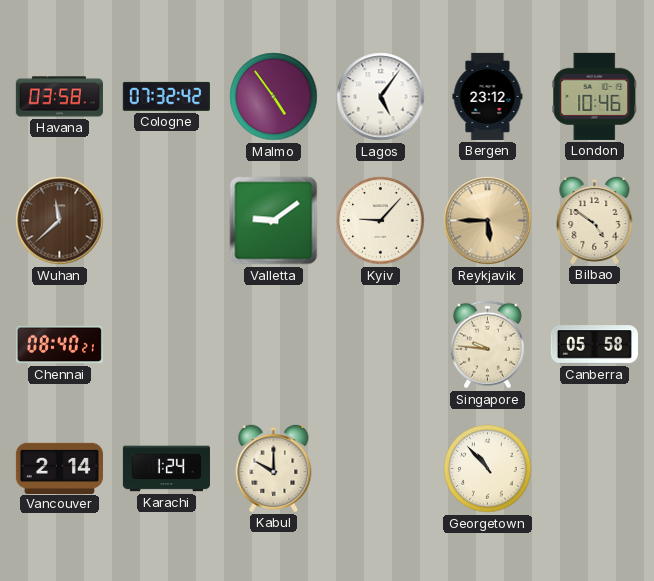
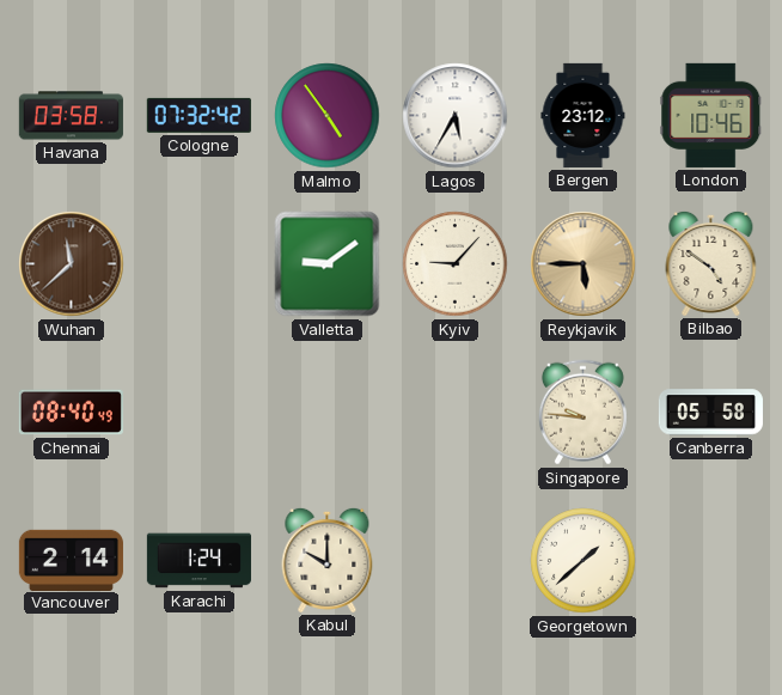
Lagos: 5:06 -> 5:35
Chennai: 08:40:21 -> 08:40:49
Georgetown: 10:53 -> 1:38
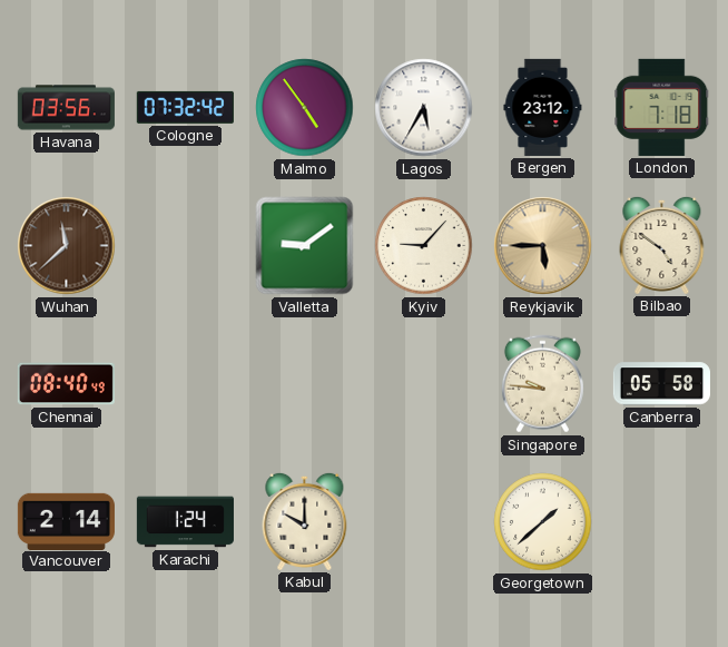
Havana: 03:58 -> 03:56
London: 10:46 -> 7:18
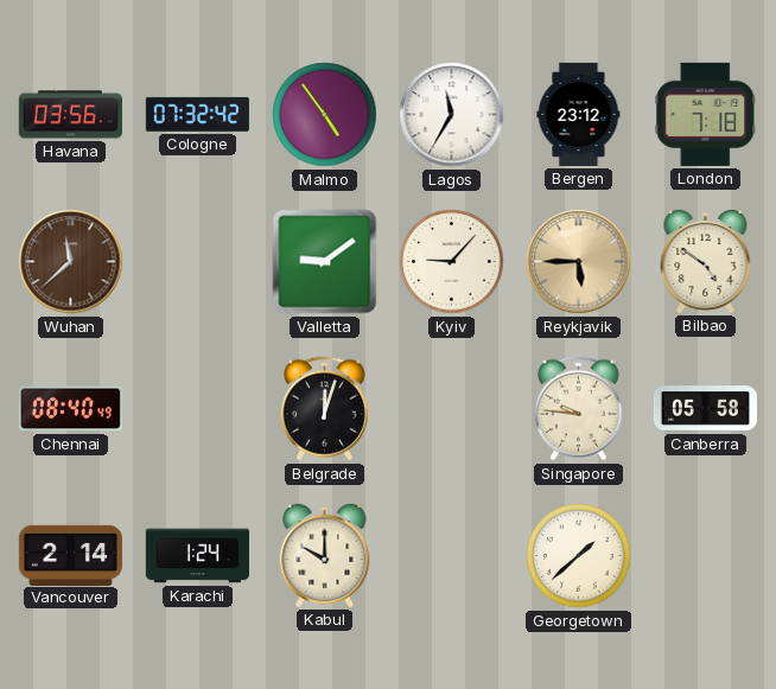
Lagos: 5:35 -> 11:35
Belgrade: none -> 12:03
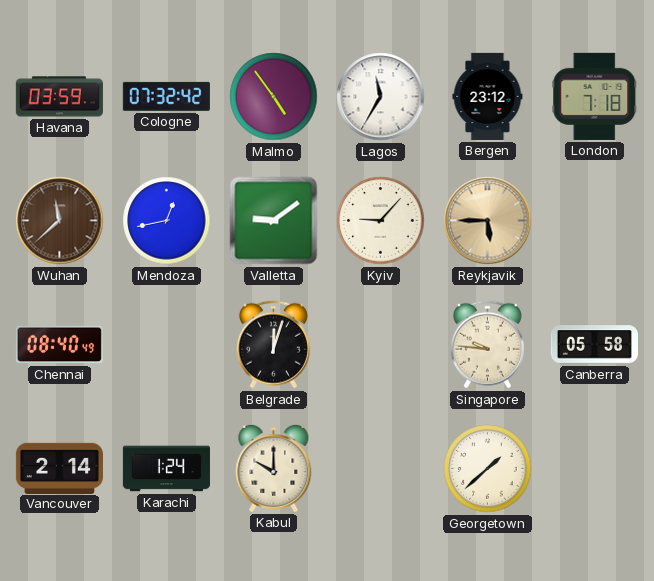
Havana: 03:56 -> 03:59
Mendoza: none -> 12:43
Bilbao: 4:51 -> none
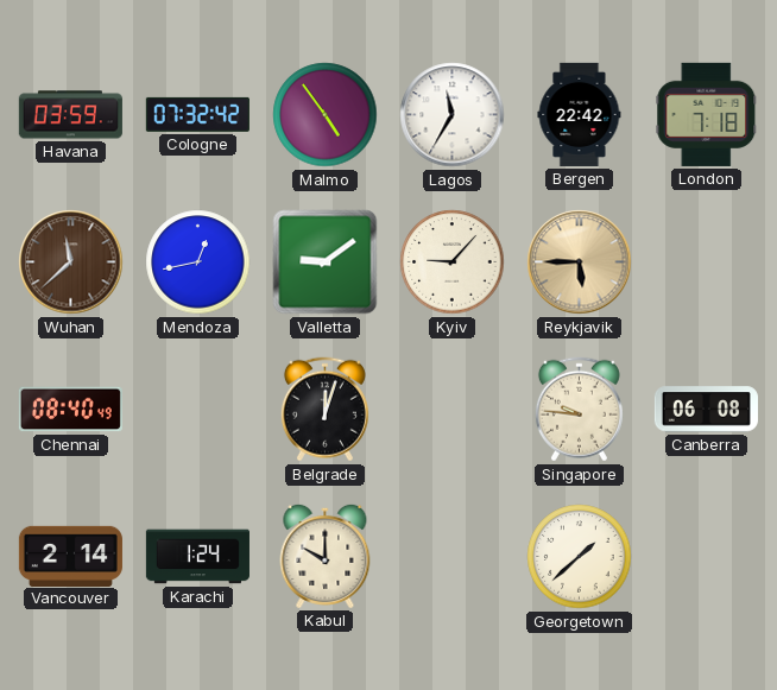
Bergen: 23:12 -> 22:42
Canberra: 05:58 -> 06:08
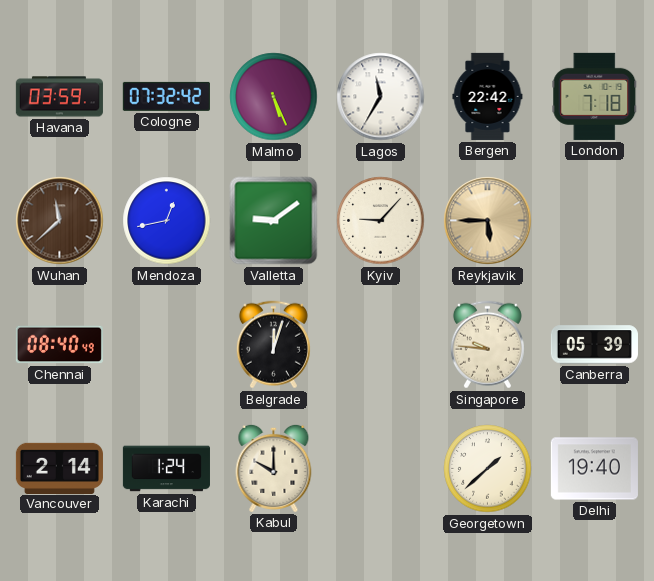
Malmo: 4:54 -> 5:26
Canberra: 06:08 -> 05:39
Delhi: none -> 19:40
